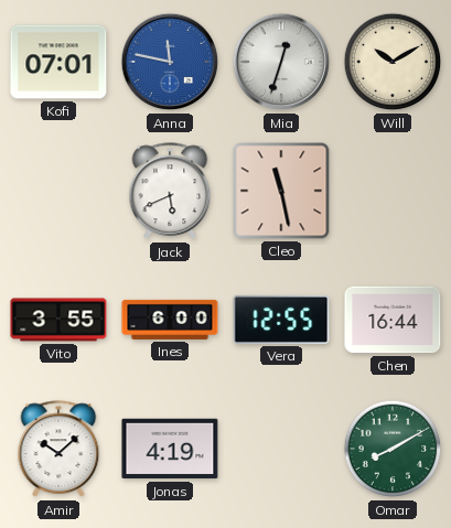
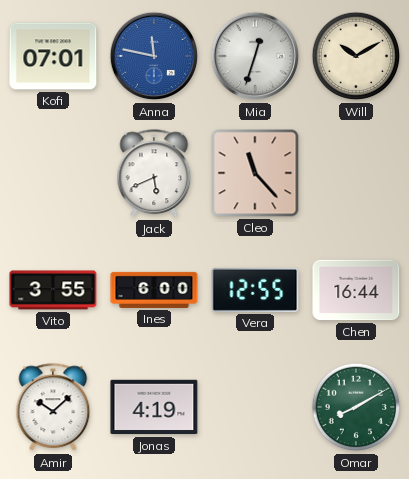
Cleo: 11:28 -> 11:23
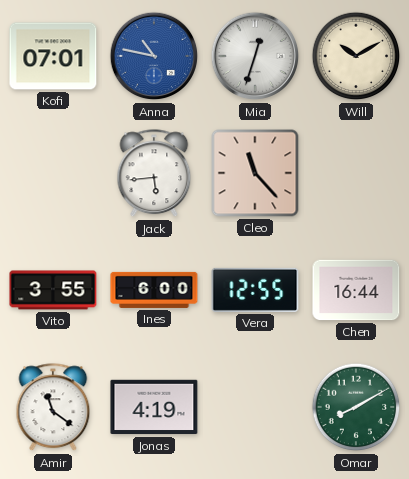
Anna: 11:47 -> 10:47
Jack: 5:41 -> 5:44
Amir: 10:08 -> 11:21
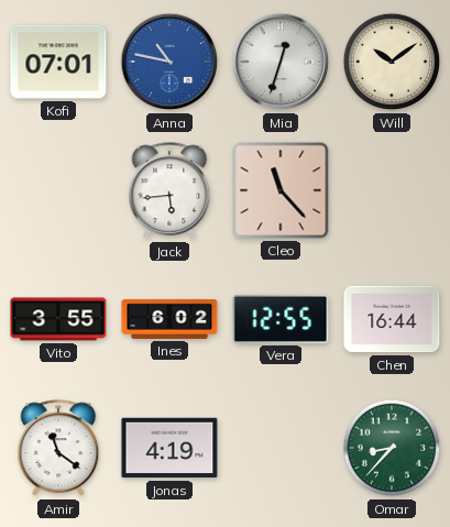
Will: 10:10 -> 10:09
Ines: 6:00 -> 6:02
Omar: 8:10 -> 8:37
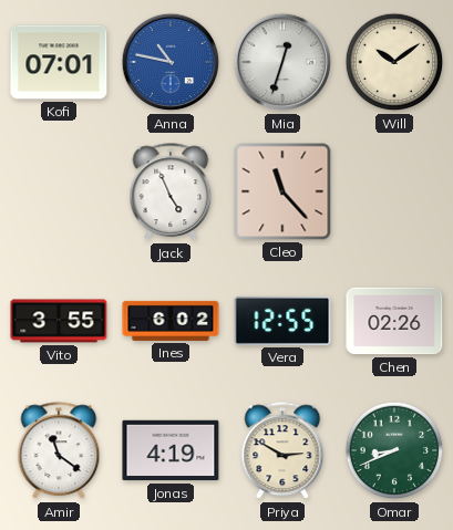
Jack: 5:44 -> 4:56
Chen: 16:44 -> 02:26
Priya: none -> 2:50
Omar: 8:37 -> 8:41
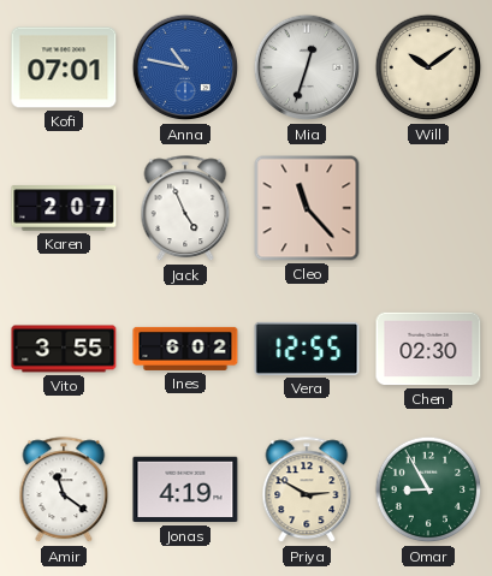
Karen: none -> 2:07
Chen: 02:26 -> 02:30
Omar: 8:41 -> 8:55
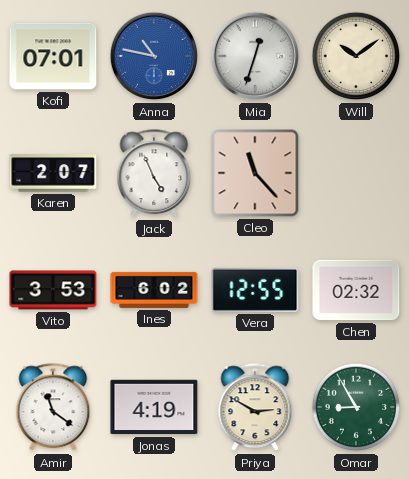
Vito: 3:55 -> 3:53
Chen: 02:30 -> 02:32
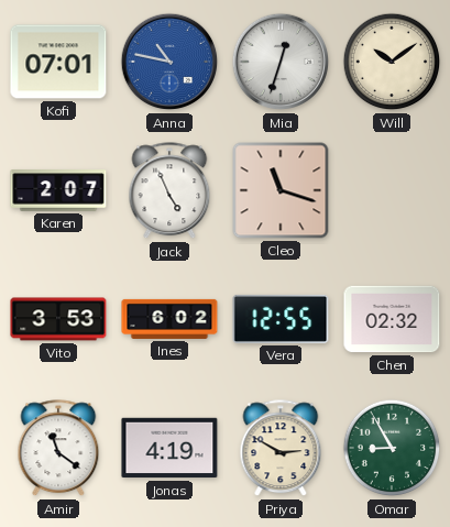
Cleo: 11:23 -> 11:18
